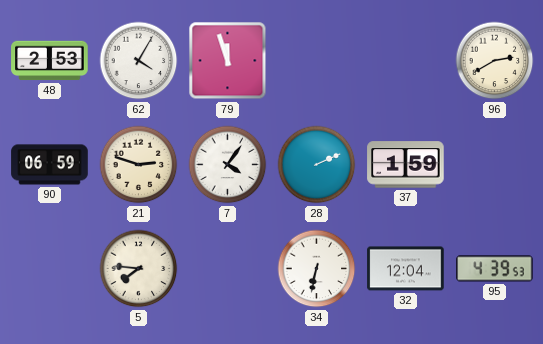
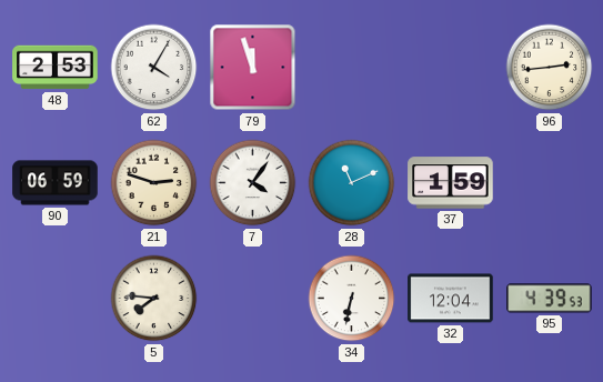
96: 2:40 -> 2:44
28: 2:11 -> 11:11
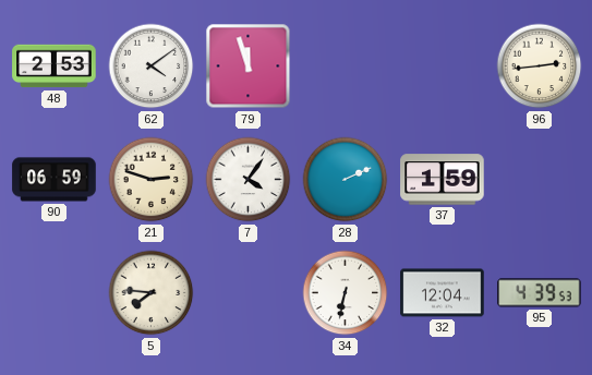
62: 4:05 -> 4:09
28: 11:11 -> 2:11
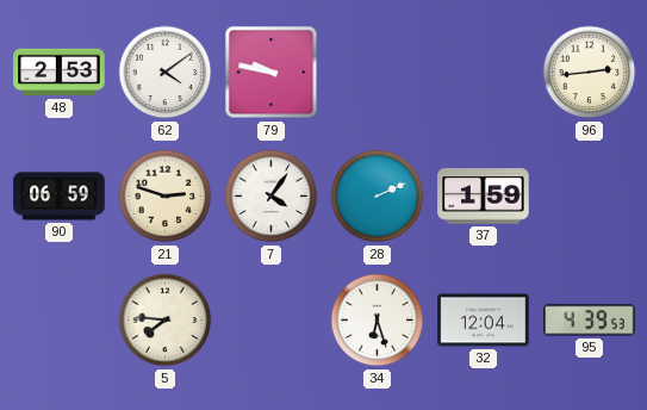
79: 11:57 -> 9:47
34: 6:32 -> 6:27
